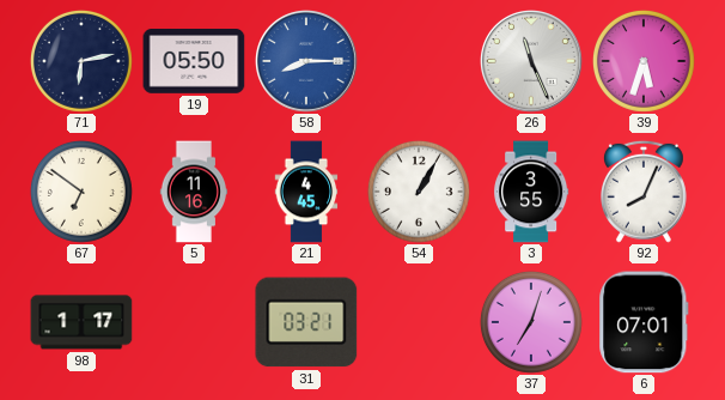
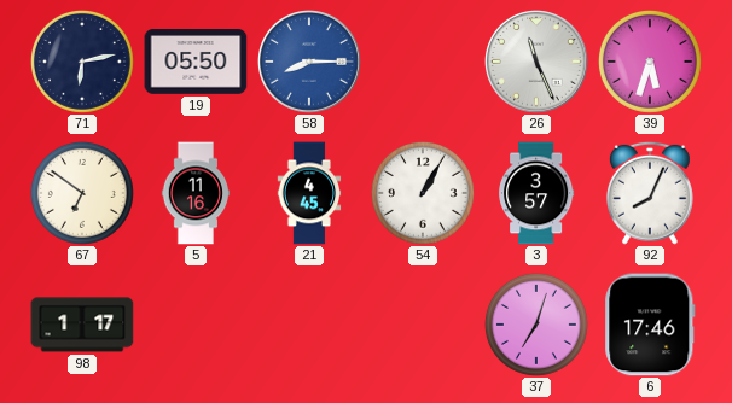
3: 3:55 -> 3:57
31: 03:21 -> none
6: 07:01 -> 17:46
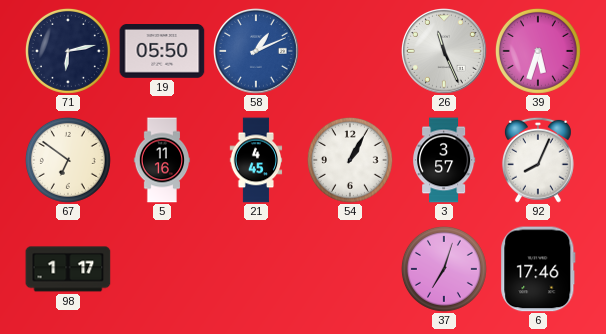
58: 8:15 -> 1:11
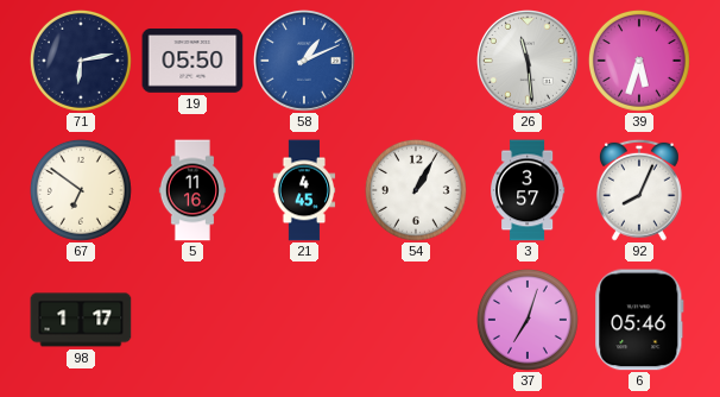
26: 11:26 -> 11:29
6: 17:46 -> 05:46
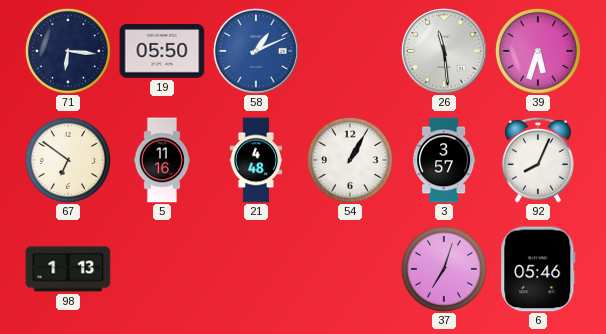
71: 6:13 -> 6:16
21: 4:45 -> 4:48
98: 1:17 -> 1:13
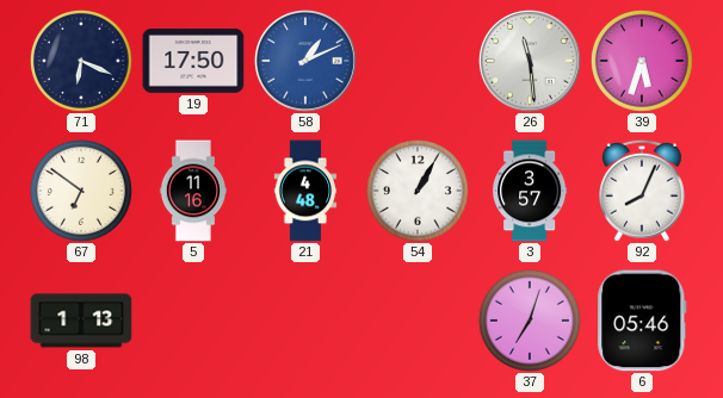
71: 6:16 -> 6:19
19: 05:50 -> 17:50
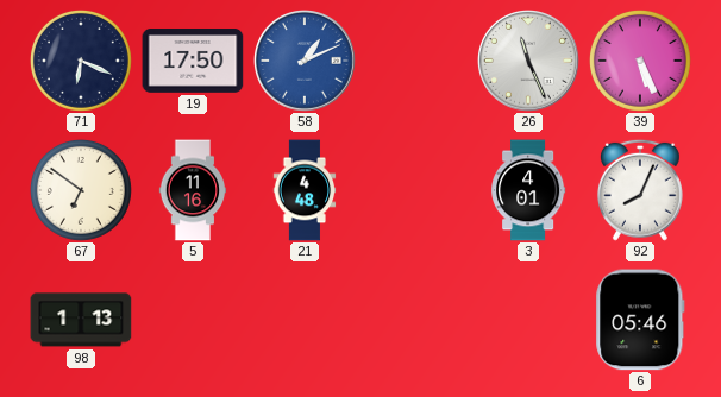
26: 11:29 -> 11:26
39: 5:33 -> 5:26
54: 1:05 -> none
3: 3:57 -> 4:01
37: 7:03 -> none
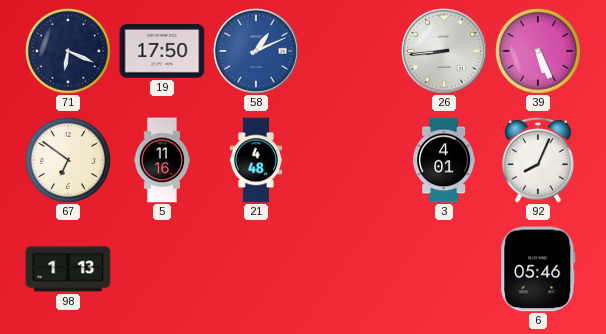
26: 11:26 -> 8:44
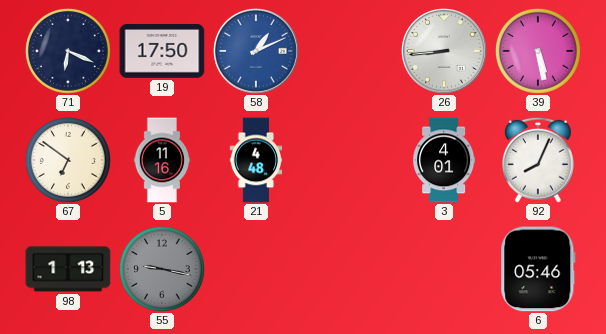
39: 5:26 -> 5:28
55: none -> 9:17
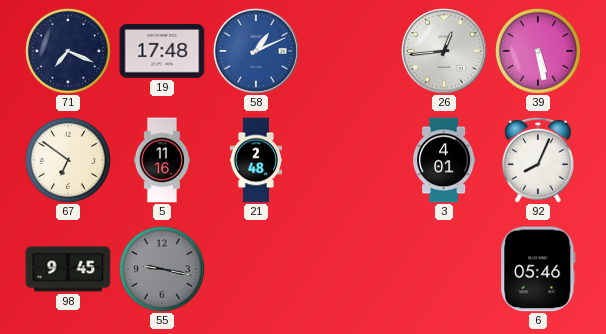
71: 6:19 -> 7:19
19: 17:50 -> 17:48
26: 8:44 -> 12:44
21: 4:48 -> 2:48
98: 1:13 -> 9:45
